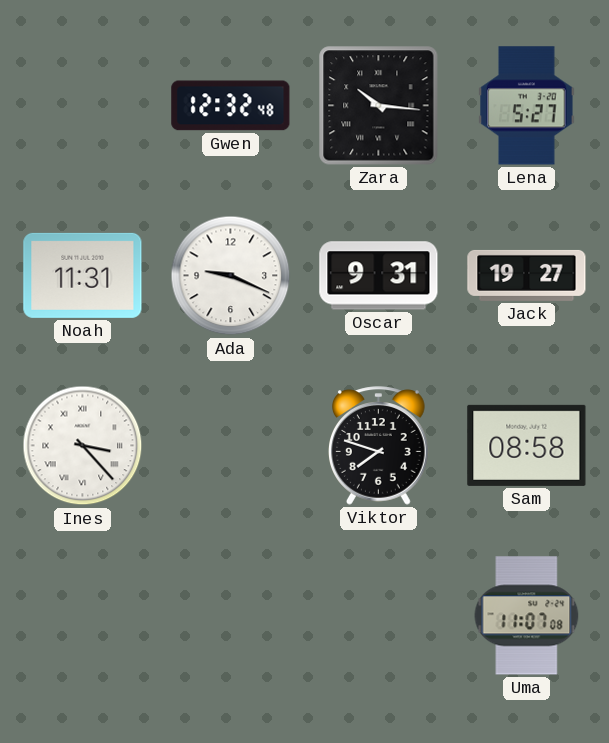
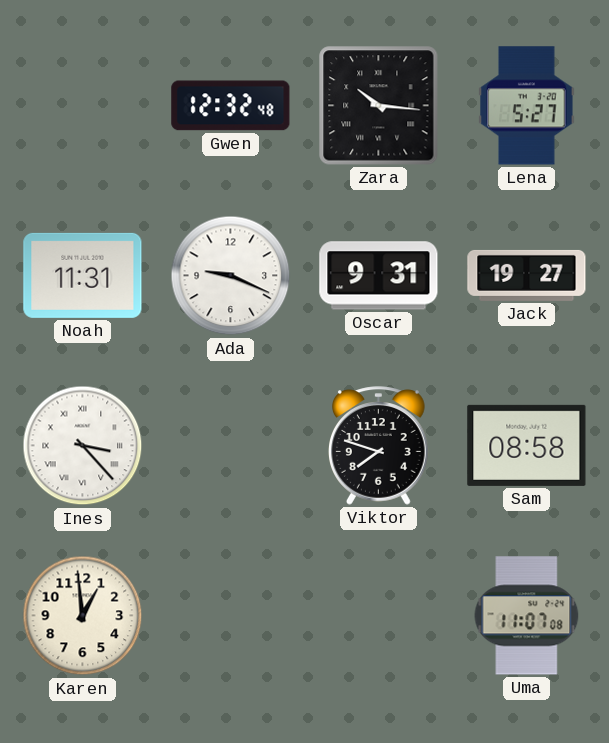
Karen: none -> 12:59
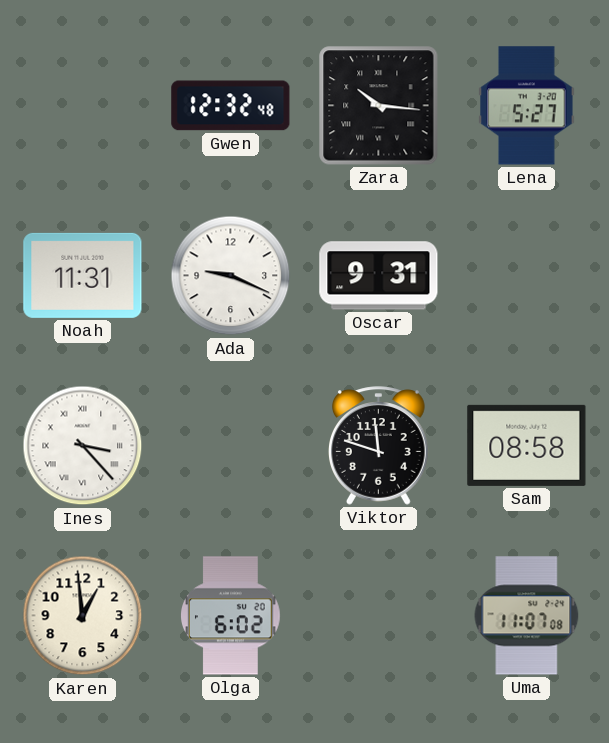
Jack: 19:27 -> none
Viktor: 7:48 -> 11:48
Olga: none -> 6:02
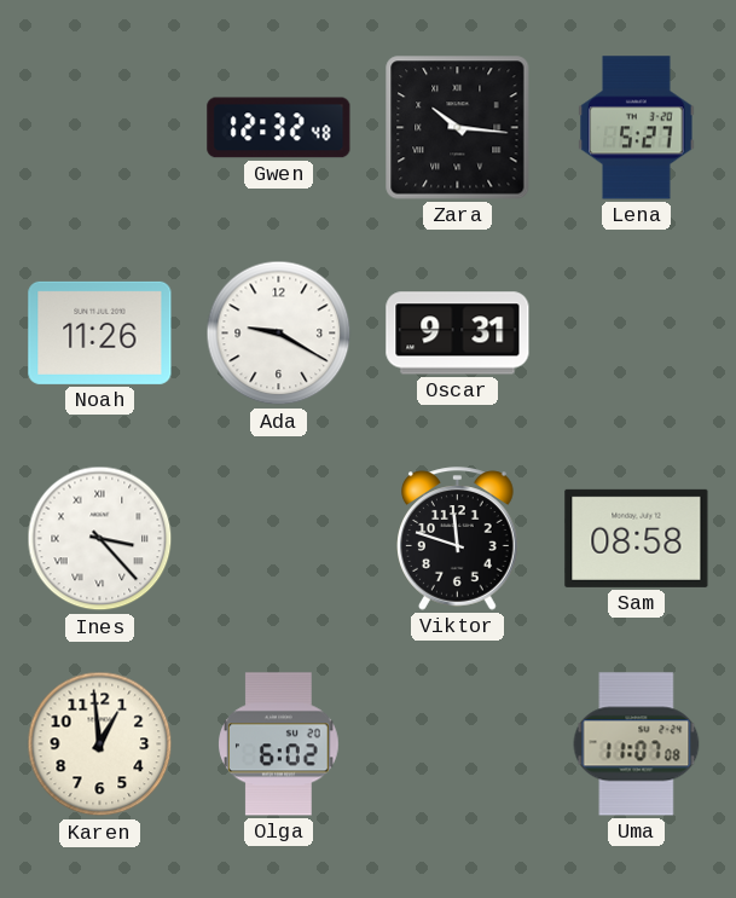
Noah: 11:31 -> 11:26
Ada: 9:19 -> 9:20
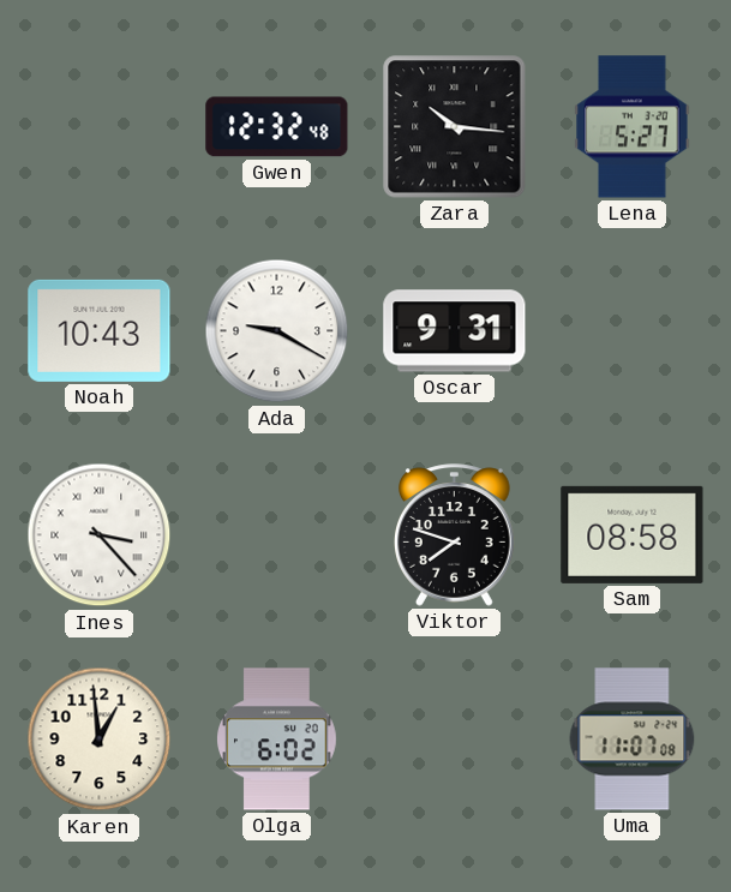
Noah: 11:26 -> 10:43
Viktor: 11:48 -> 7:48
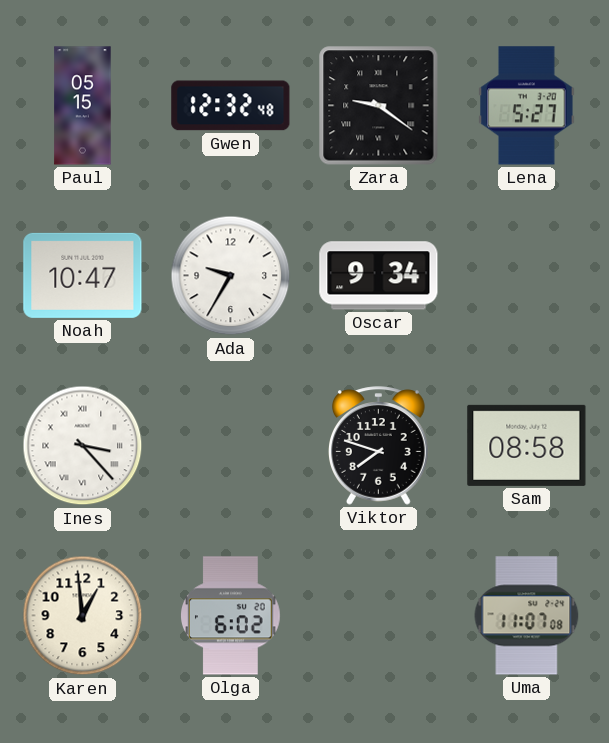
Paul: none -> 05:15
Zara: 10:16 -> 9:21
Noah: 10:43 -> 10:47
Ada: 9:20 -> 9:35
Oscar: 9:31 -> 9:34
